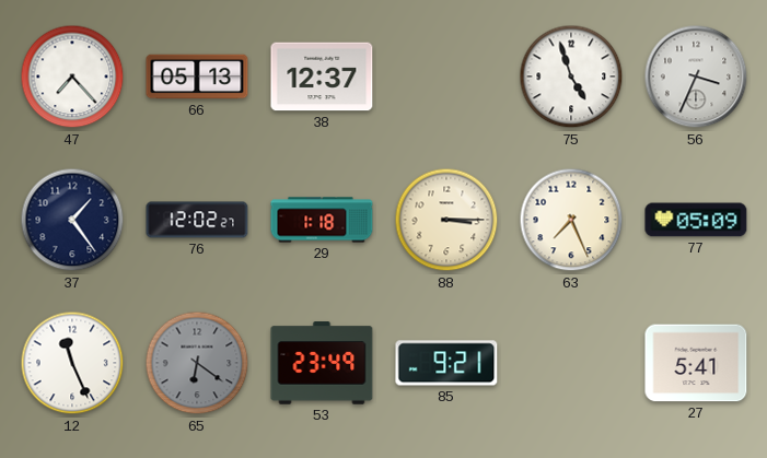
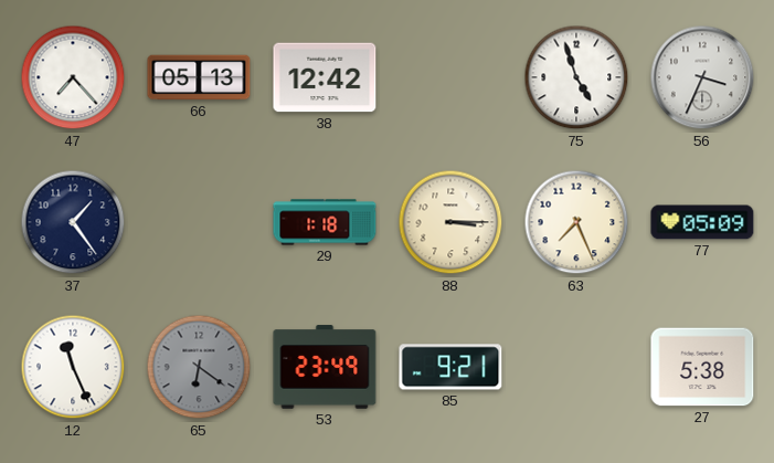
38: 12:37 -> 12:42
76: 12:02 -> none
27: 5:41 -> 5:38
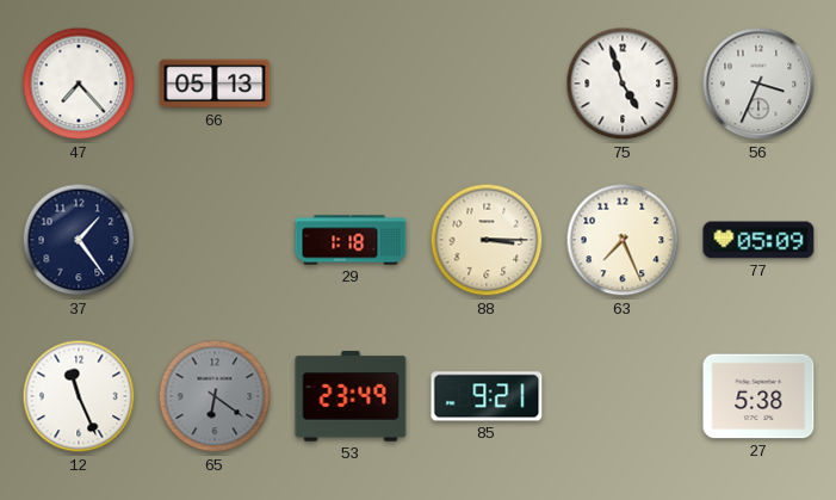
38: 12:42 -> none
